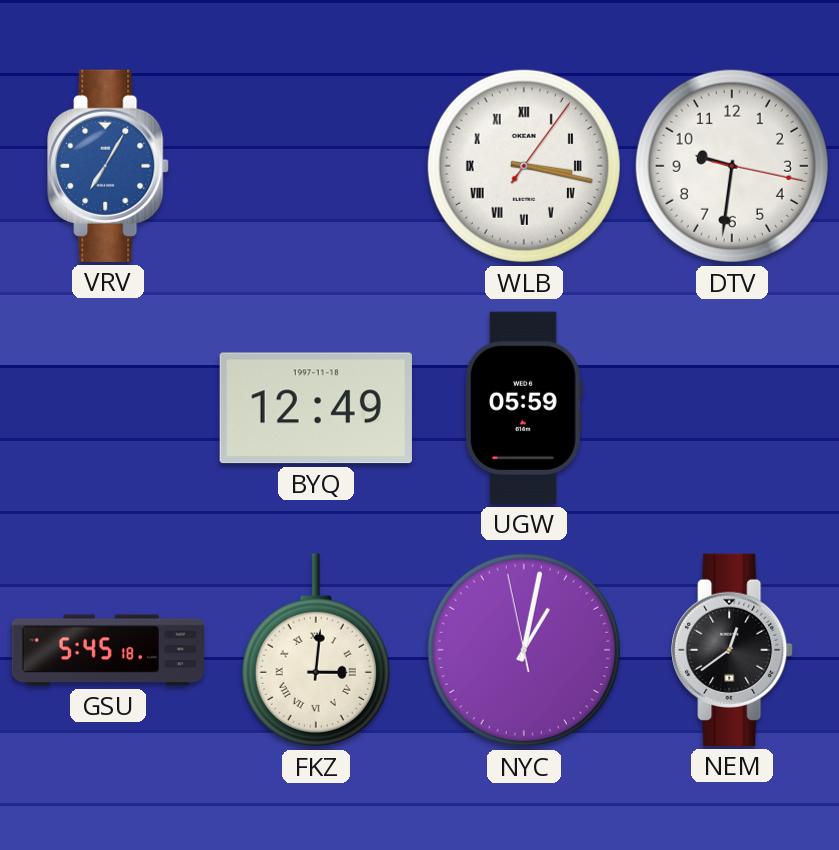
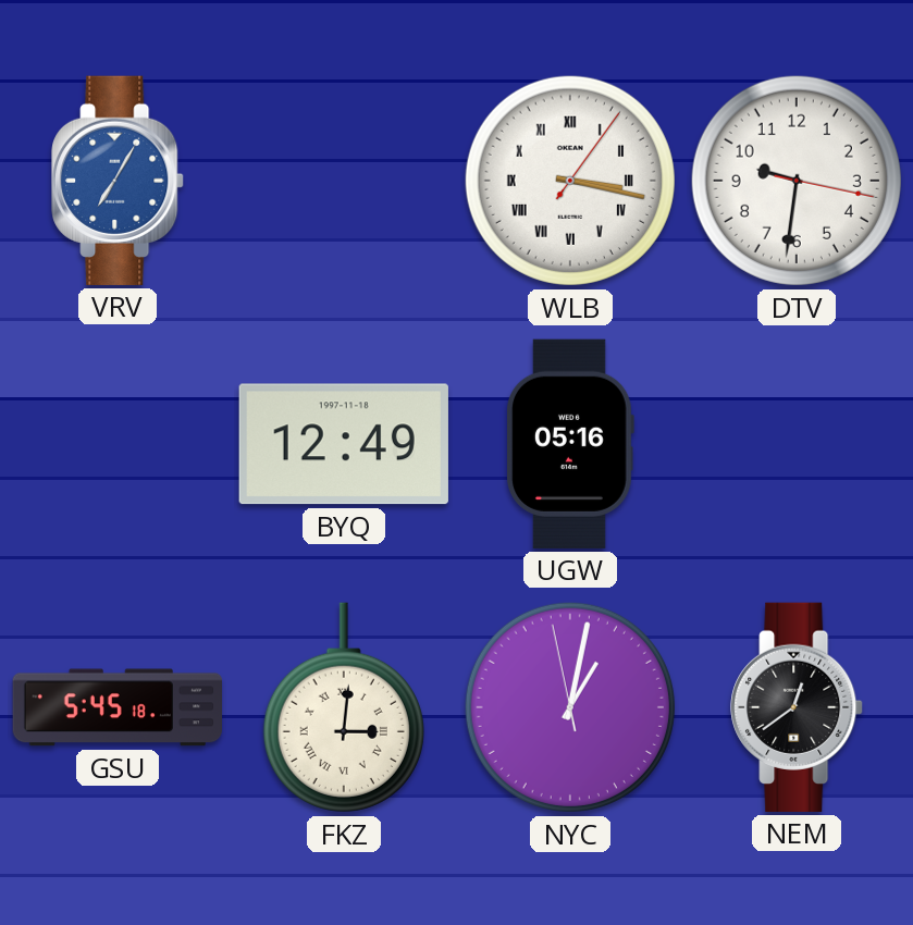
UGW: 05:59 -> 05:16
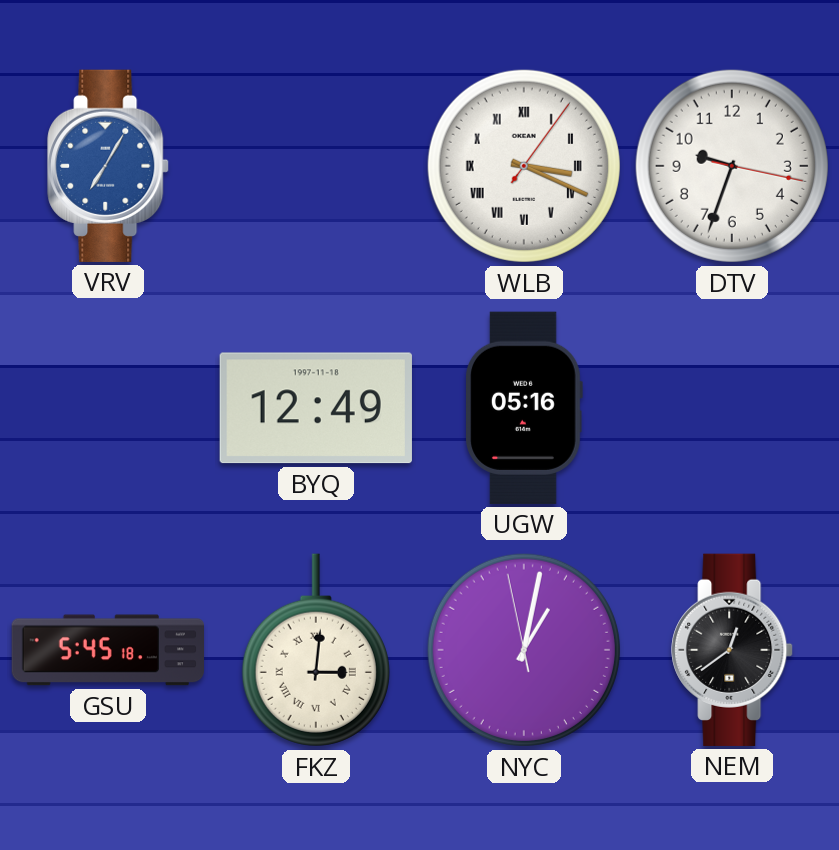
WLB: 3:17 -> 3:19
DTV: 9:31 -> 9:33
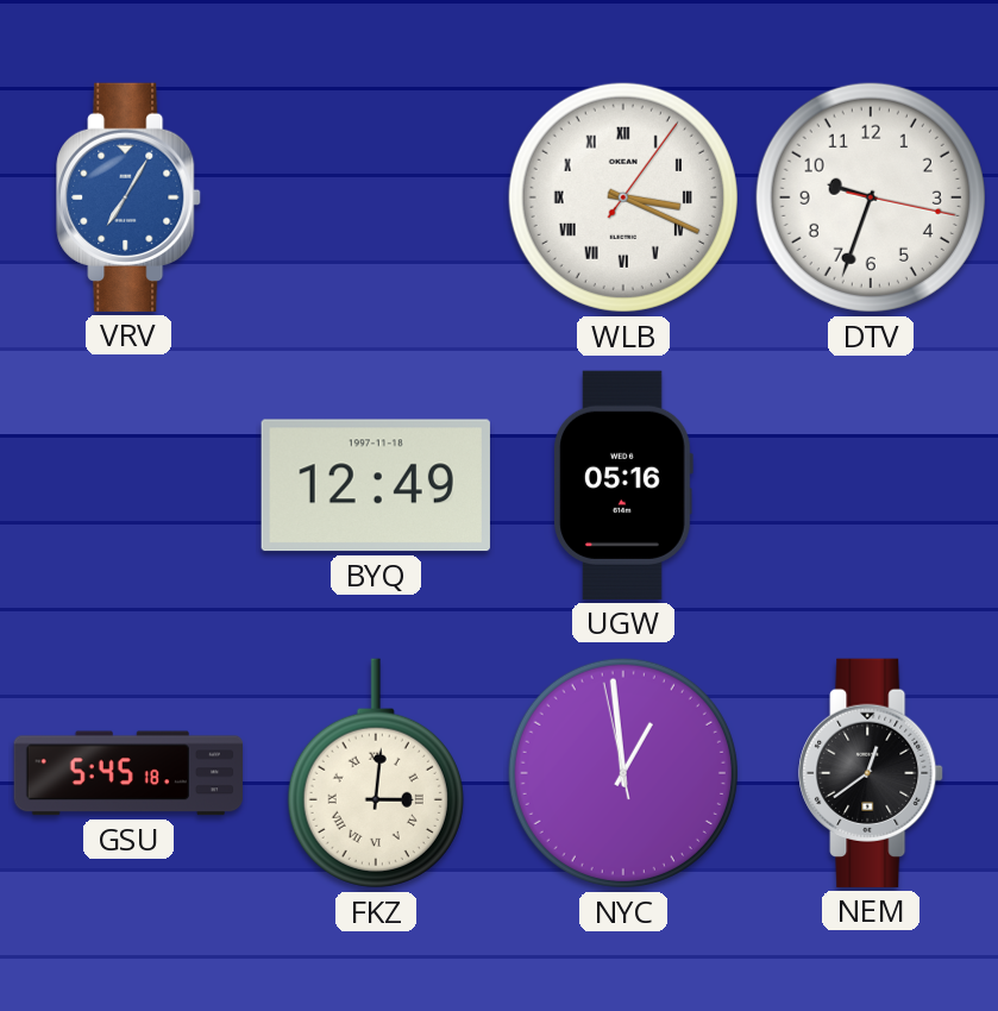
NYC: 1:01 -> 12:58
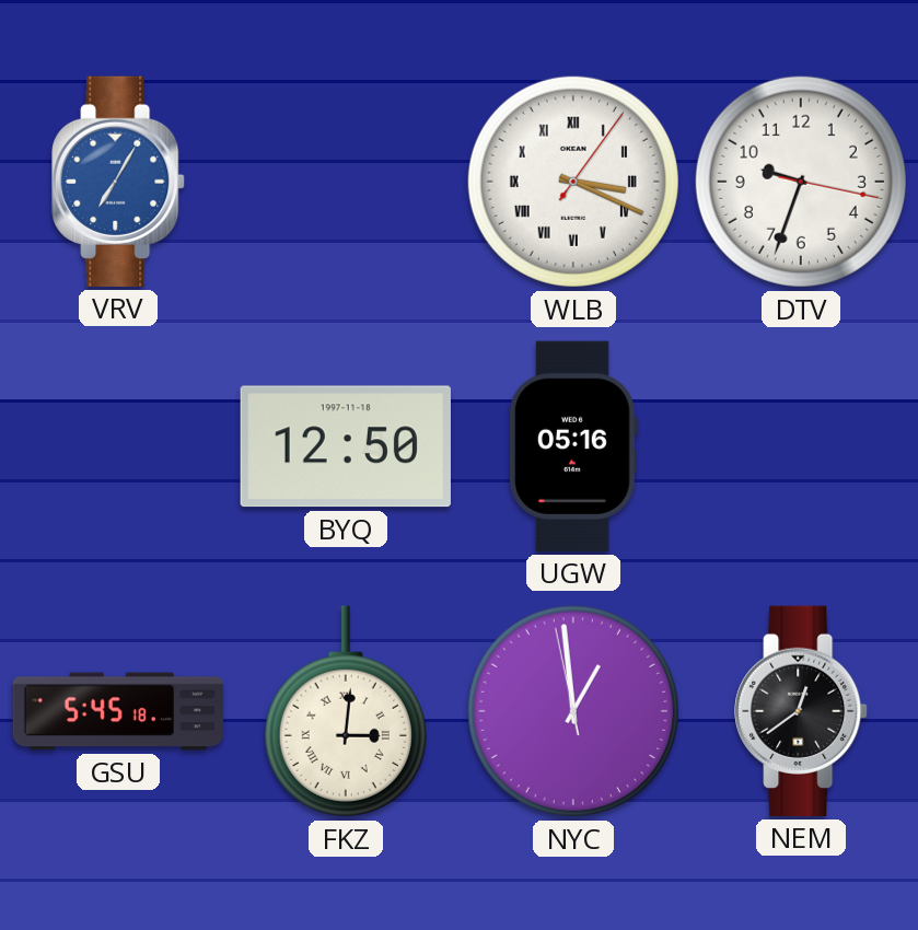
BYQ: 12:49 -> 12:50
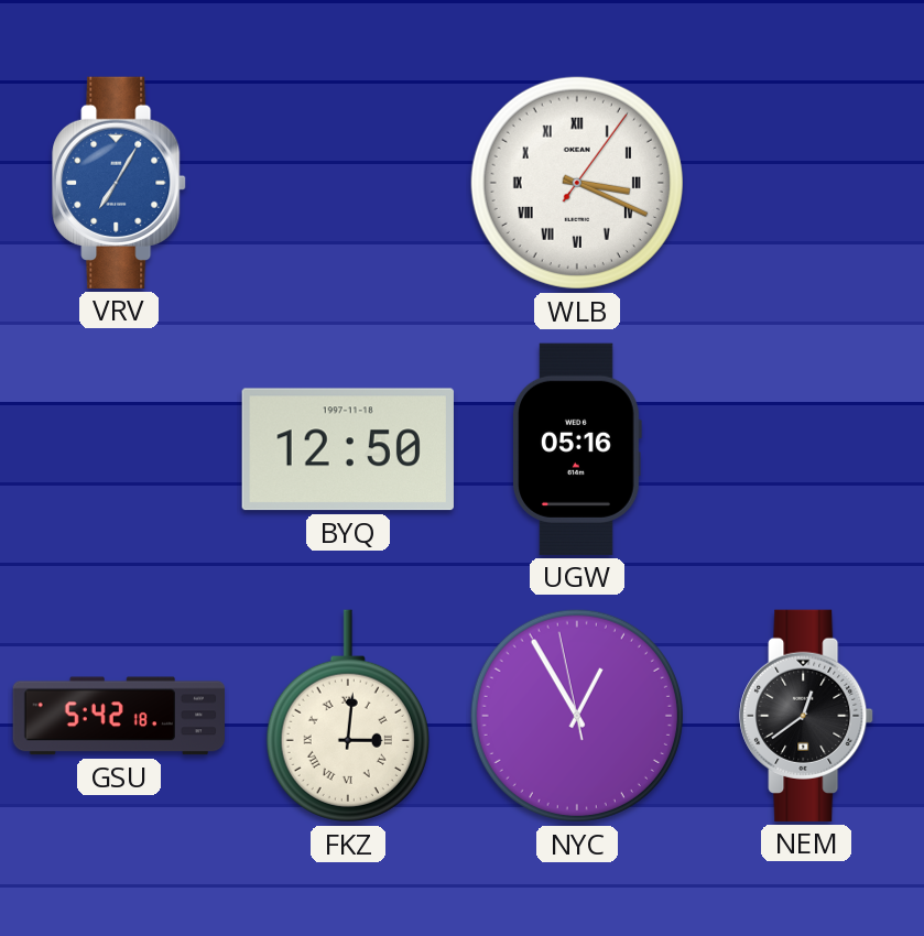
DTV: 9:33 -> none
GSU: 5:45 -> 5:42
NYC: 12:58 -> 12:54
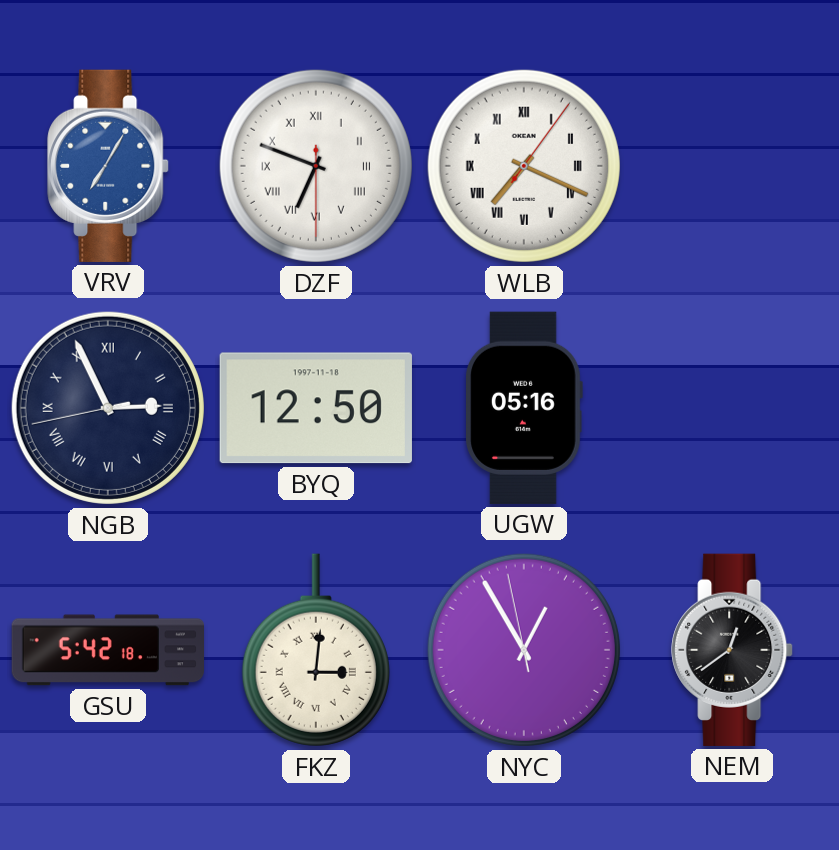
DZF: none -> 6:48
WLB: 3:19 -> 7:19
NGB: none -> 2:55
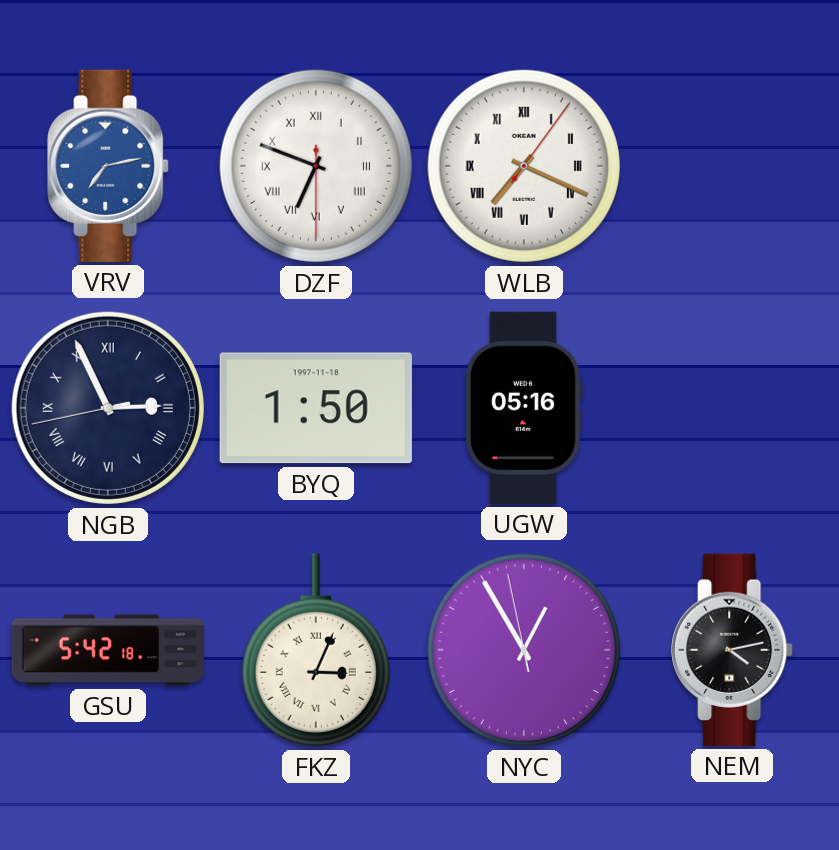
VRV: 7:05 -> 7:13
BYQ: 12:50 -> 1:50
FKZ: 3:01 -> 3:04
NEM: 12:39 -> 4:13
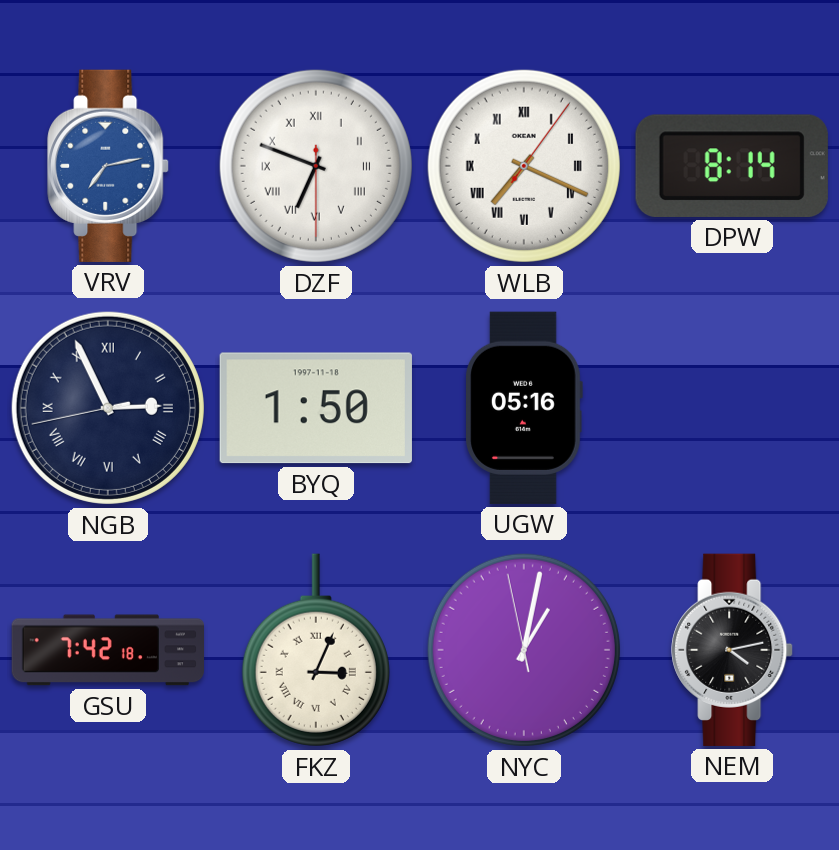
DPW: none -> 8:14
GSU: 5:42 -> 7:42
NYC: 12:54 -> 1:01
